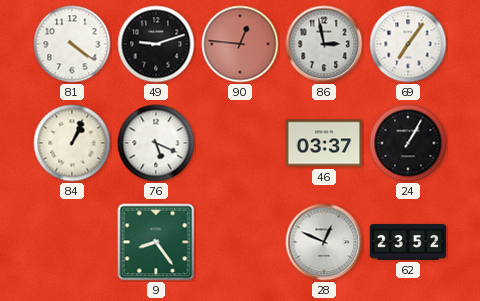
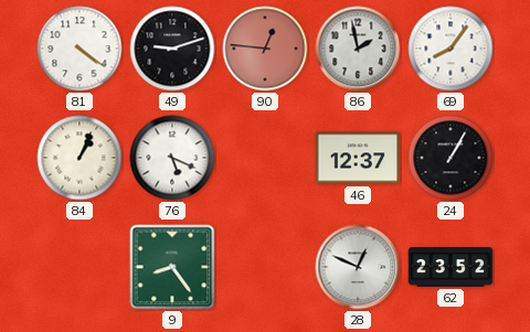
86: 2:58 -> 1:58
69: 7:06 -> 8:06
46: 03:37 -> 12:37
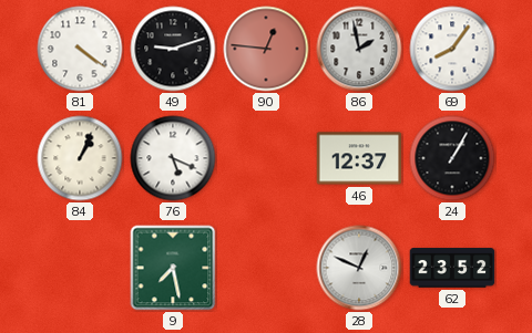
9: 8:24 -> 7:28
